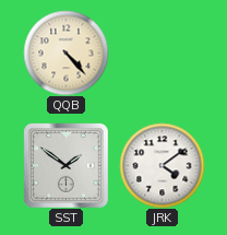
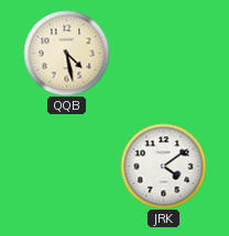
QQB: 4:23 -> 4:28
SST: 1:51 -> none
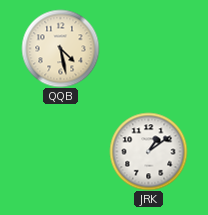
JRK: 4:09 -> 1:09
